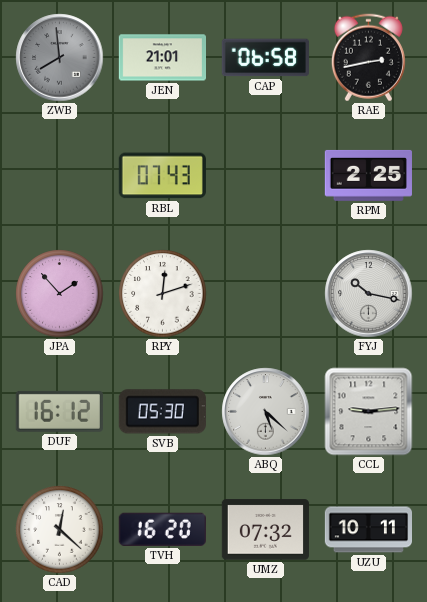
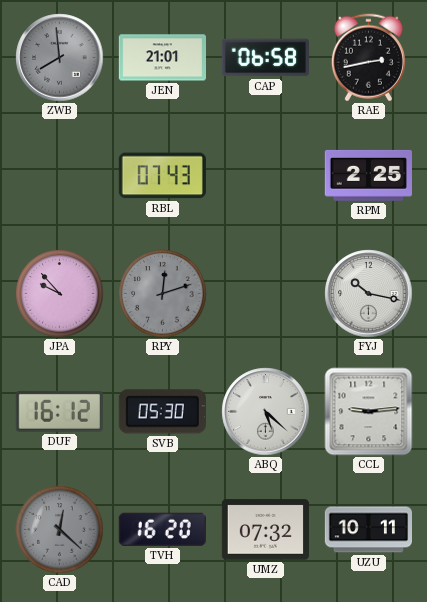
JPA: 1:53 -> 9:53
RPY dial: white -> grey
CAD dial: white -> grey
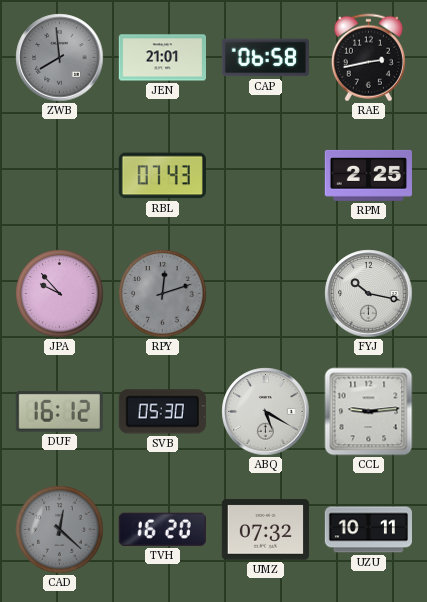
ABQ: 5:22 -> 5:20
